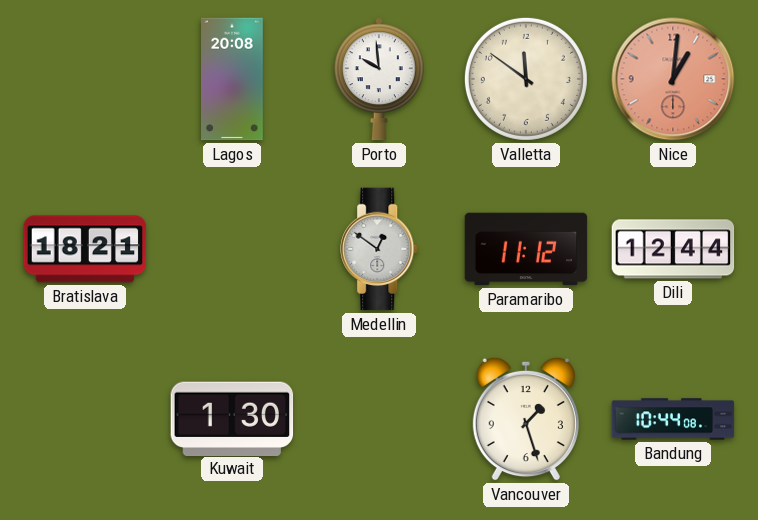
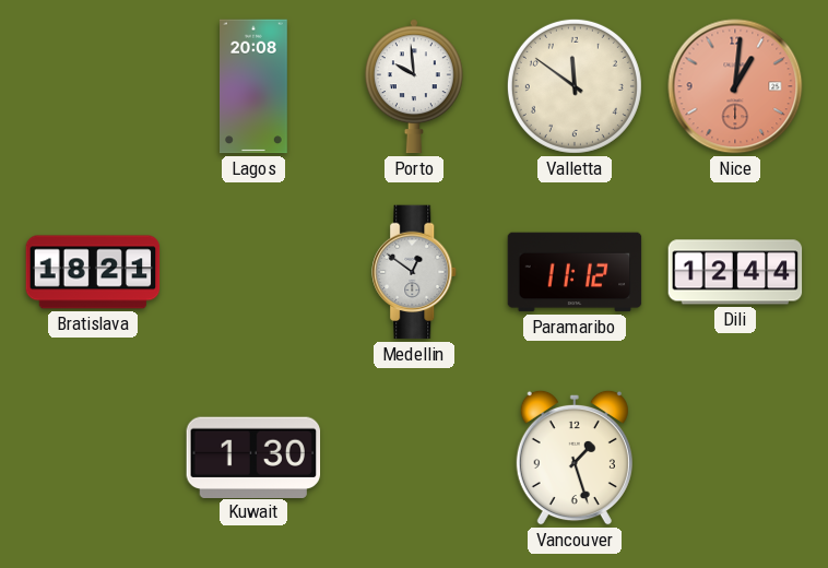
Bandung: 10:44 -> none
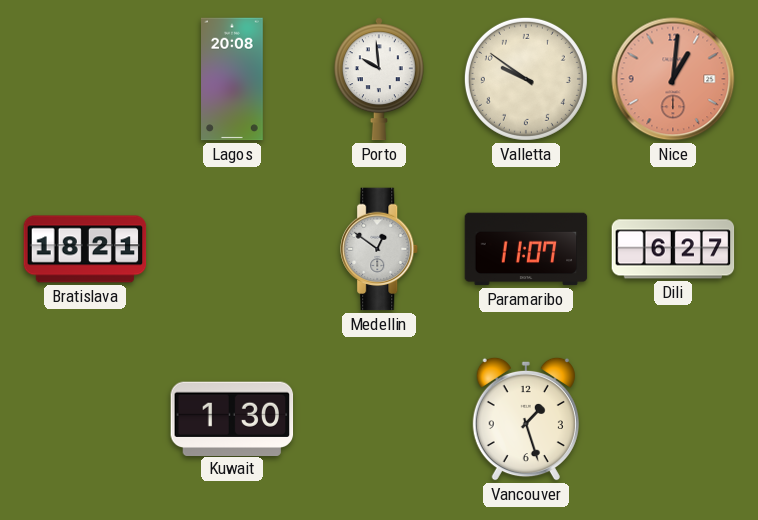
Valletta: 11:51 -> 9:51
Paramaribo: 11:12 -> 11:07
Dili: 12:44 -> 6:27
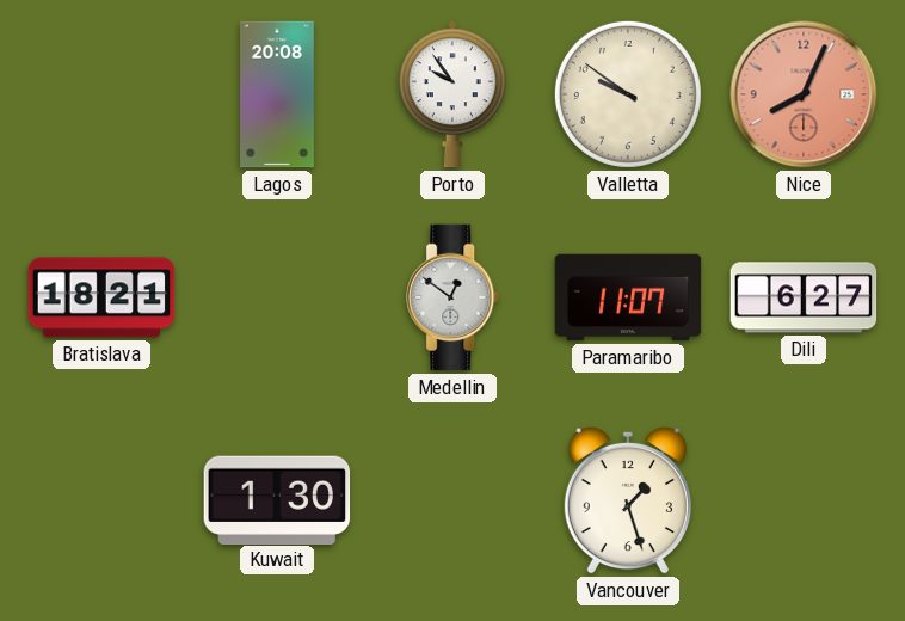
Porto: 9:59 -> 9:54
Nice: 1:01 -> 8:04
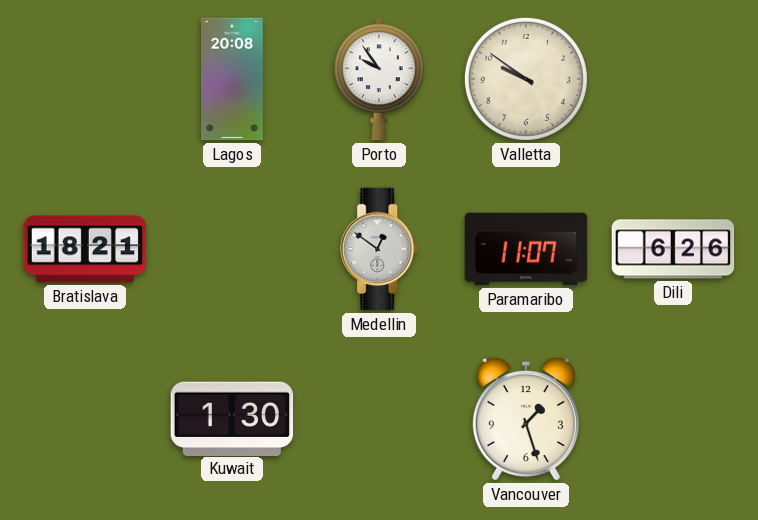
Nice: 8:04 -> none
Dili: 6:27 -> 6:26
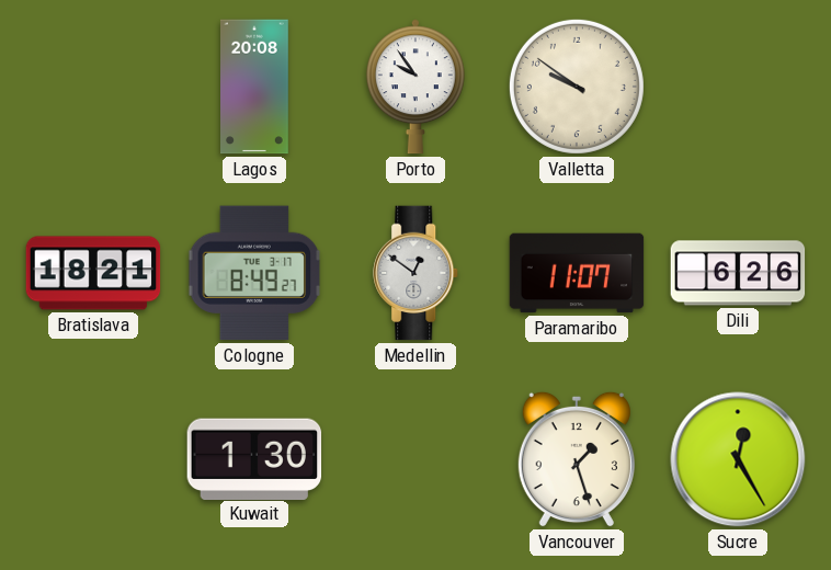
Cologne: none -> 8:49
Sucre: none -> 12:25
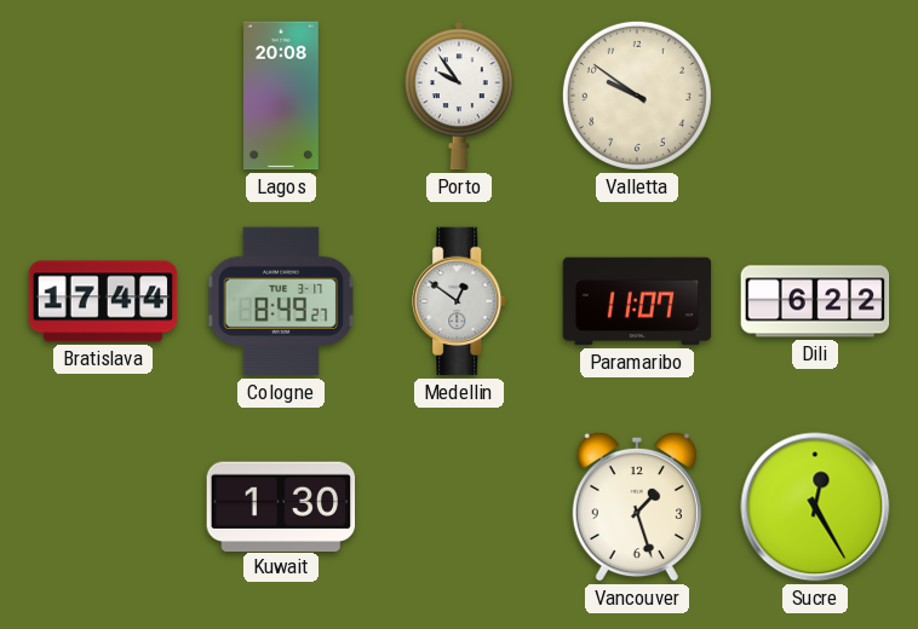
Bratislava: 18:21 -> 17:44
Dili: 6:26 -> 6:22
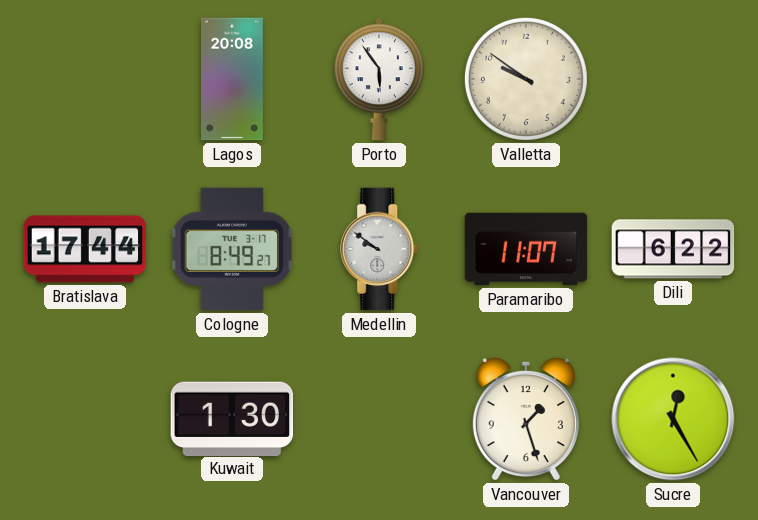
Porto: 9:54 -> 5:54
Medellin: 12:51 -> 9:51
